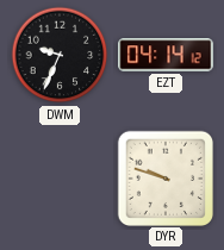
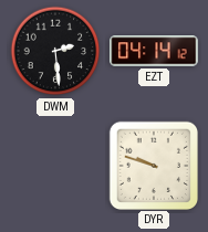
DWM: 9:34 -> 2:29
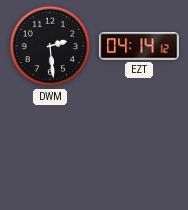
DYR: 9:48 -> none
